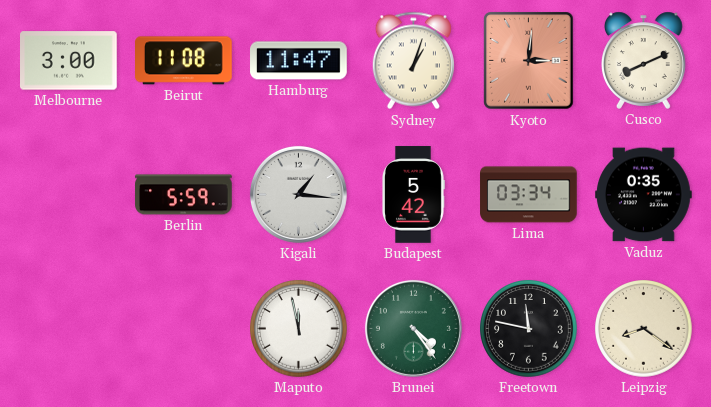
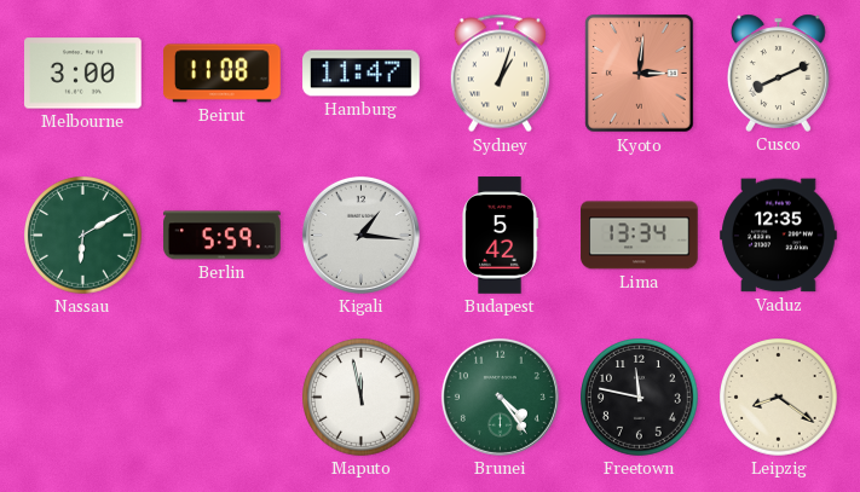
Nassau: none -> 6:10
Lima: 03:34 -> 13:34
Vaduz: 0:35 -> 12:35
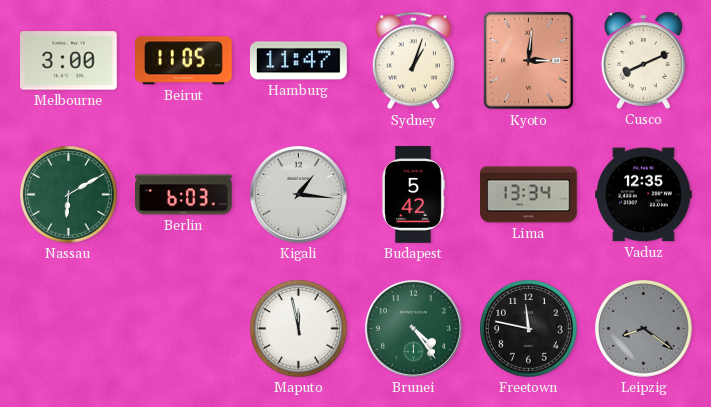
Beirut: 11:08 -> 11:05
Berlin: 5:59 -> 6:03
Leipzig dial: cream -> grey
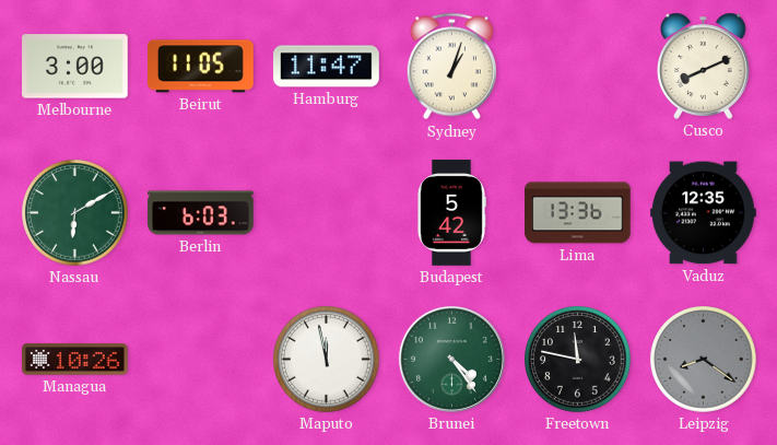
Kyoto: 3:01 -> none
Kigali: 1:16 -> none
Lima: 13:34 -> 13:36
Managua: none -> 10:26
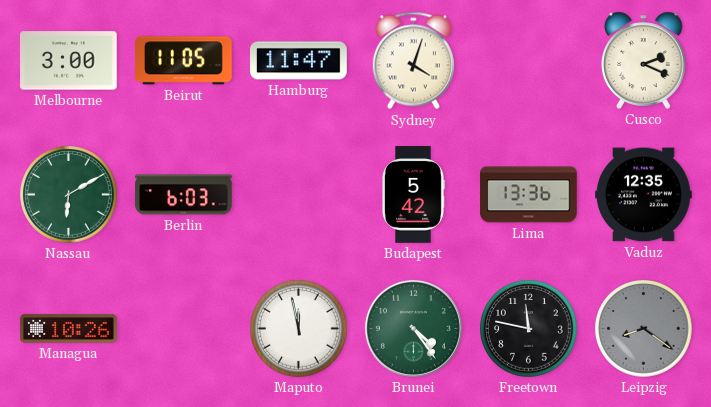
Sydney: 1:03 -> 4:03
Cusco: 8:11 -> 2:19
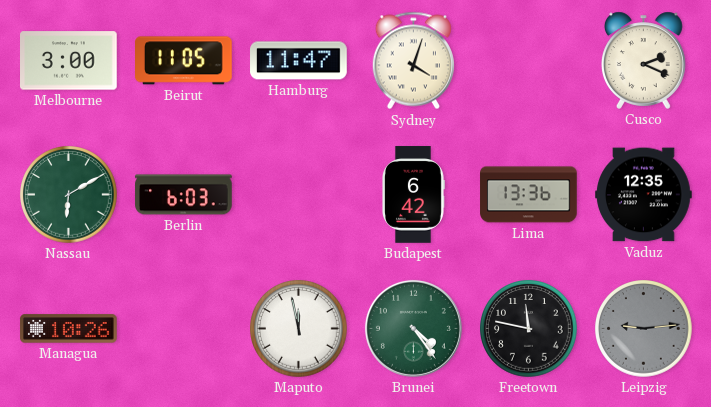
Budapest: 5:42 -> 6:42
Leipzig: 8:21 -> 9:14
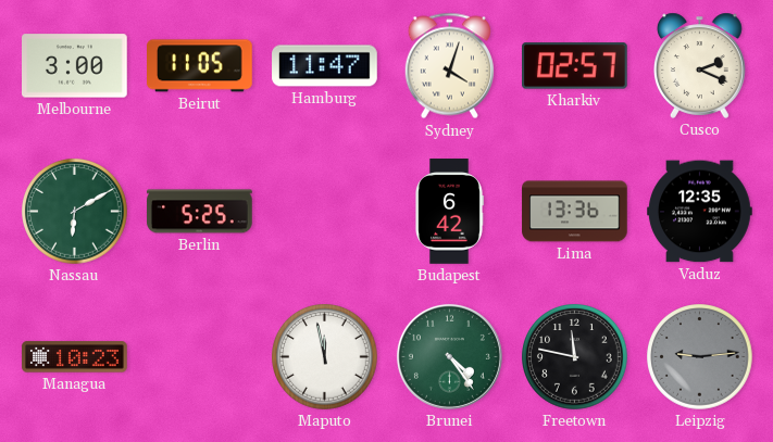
Kharkiv: none -> 02:57
Berlin: 6:03 -> 5:25
Managua: 10:26 -> 10:23
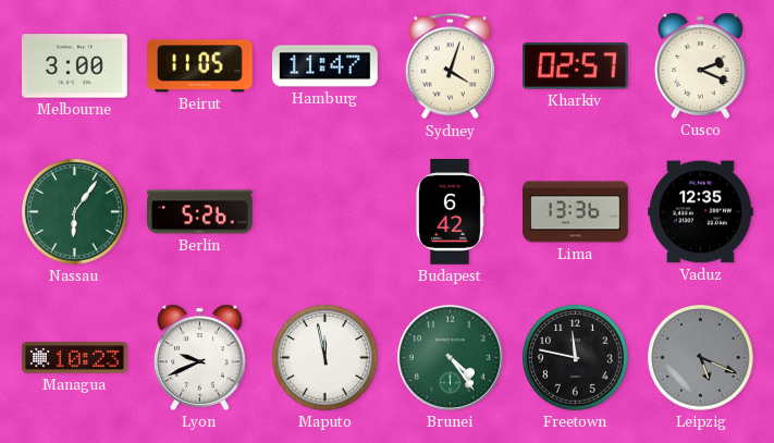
Nassau: 6:10 -> 6:06
Berlin: 5:25 -> 5:26
Lyon: none -> 9:41
Leipzig: 9:14 -> 5:19
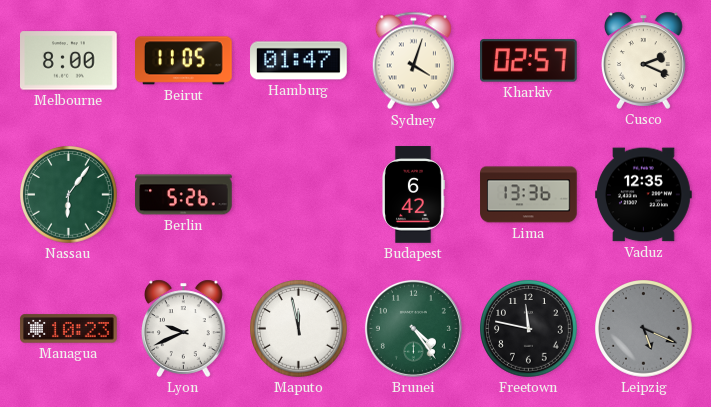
Melbourne: 3:00 -> 8:00
Hamburg: 11:47 -> 01:47
